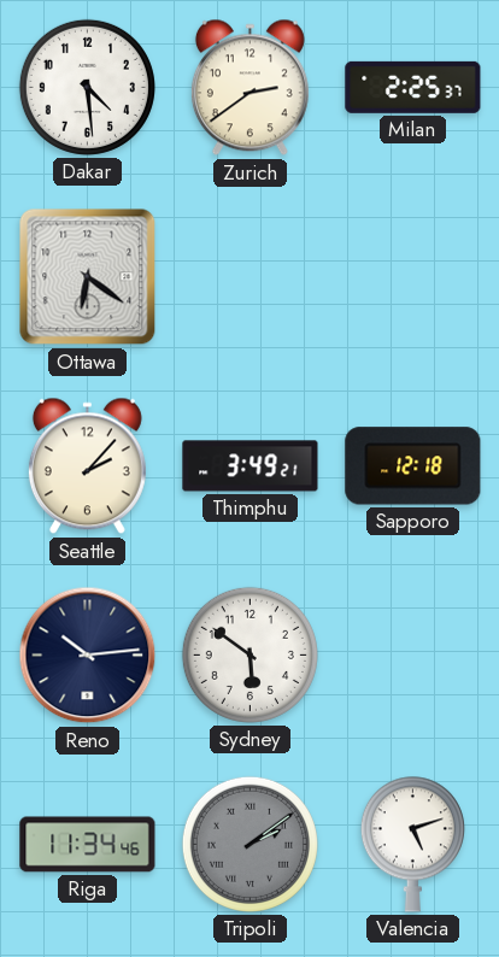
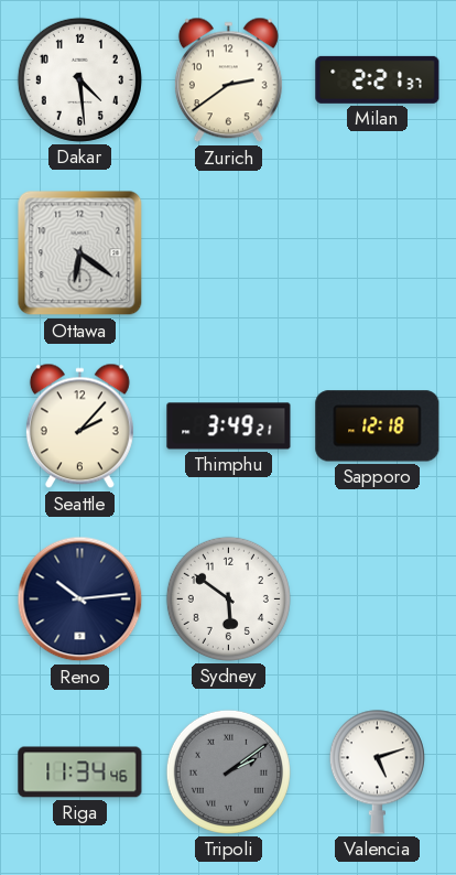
Milan: 2:25 -> 2:21
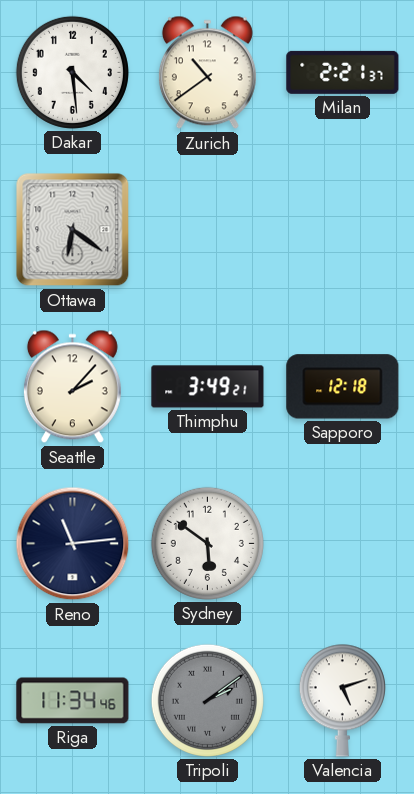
Zurich: 2:39 -> 10:39
Reno: 10:14 -> 11:14
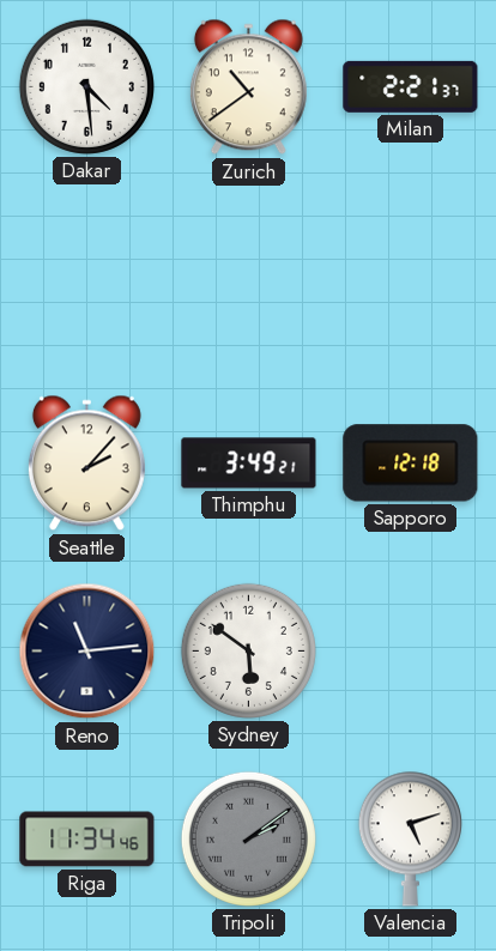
Ottawa: 6:21 -> none
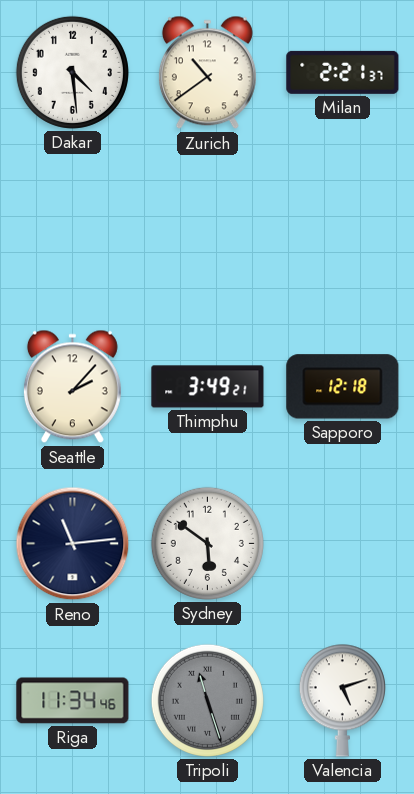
Tripoli: 2:09 -> 11:27
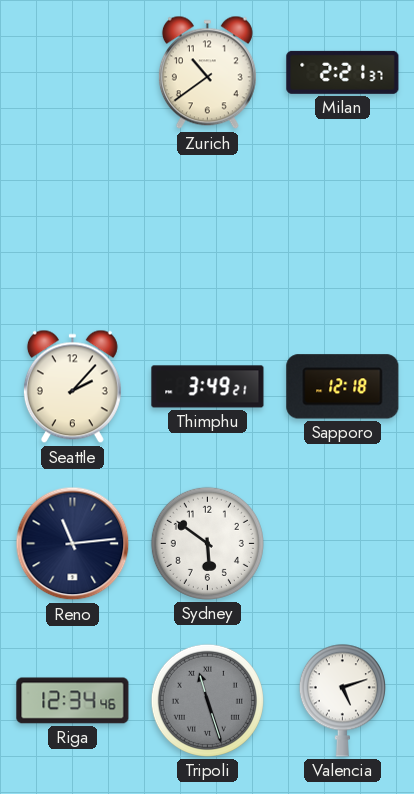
Dakar: 4:29 -> none
Riga: 11:34 -> 12:34
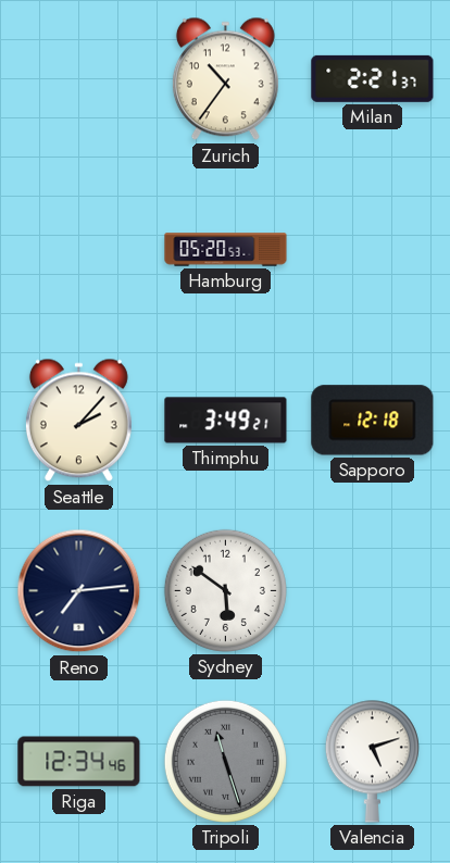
Zurich: 10:39 -> 10:36
Hamburg: none -> 05:20
Reno: 11:14 -> 7:14
